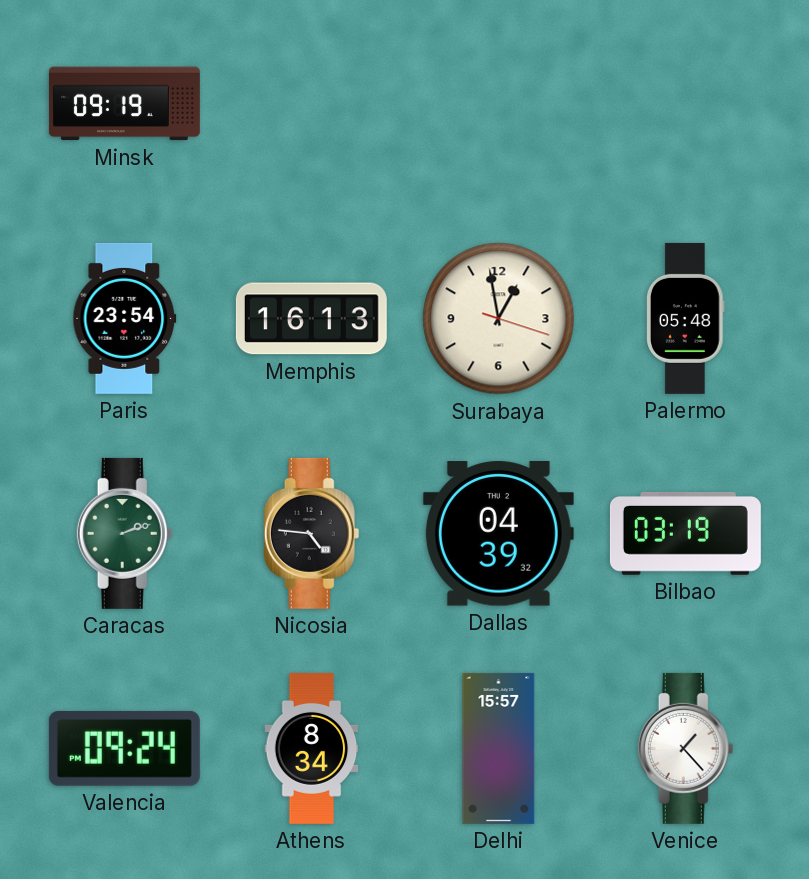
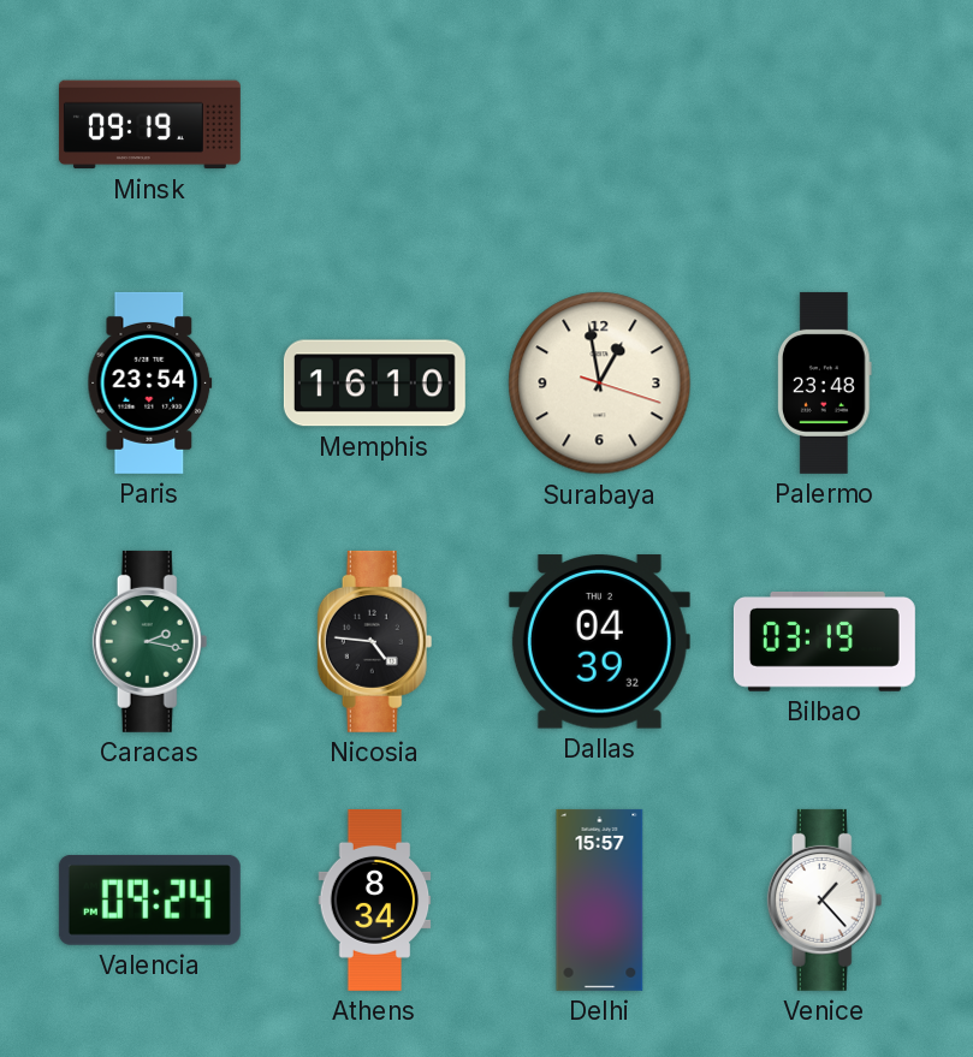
Memphis: 16:13 -> 16:10
Palermo: 05:48 -> 23:48
Caracas: 2:12 -> 2:17
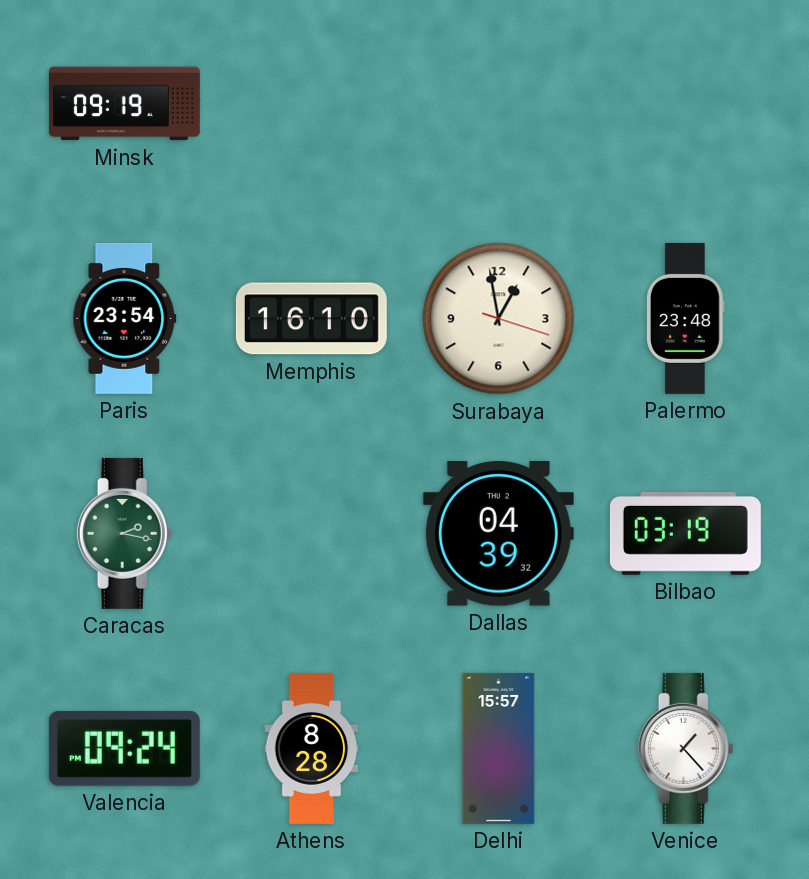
Nicosia: 4:46 -> none
Athens: 8:34 -> 8:28
